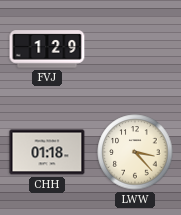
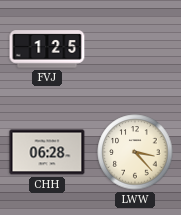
FVJ: 1:29 -> 1:25
CHH: 01:18 -> 06:28
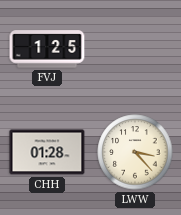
CHH: 06:28 -> 01:28
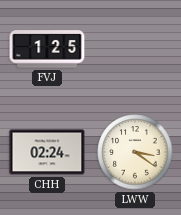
CHH: 01:28 -> 02:24
LWW: 3:23 -> 3:21
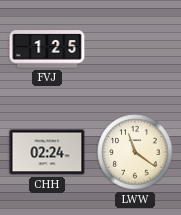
LWW: 3:21 -> 11:21
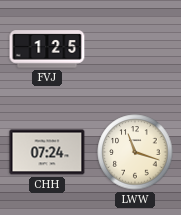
CHH: 02:24 -> 07:24
LWW: 11:21 -> 11:18
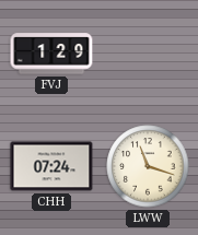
FVJ: 1:25 -> 1:29
